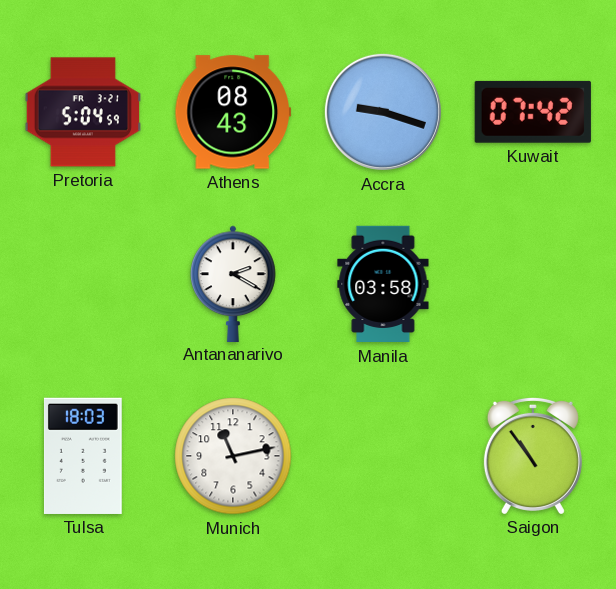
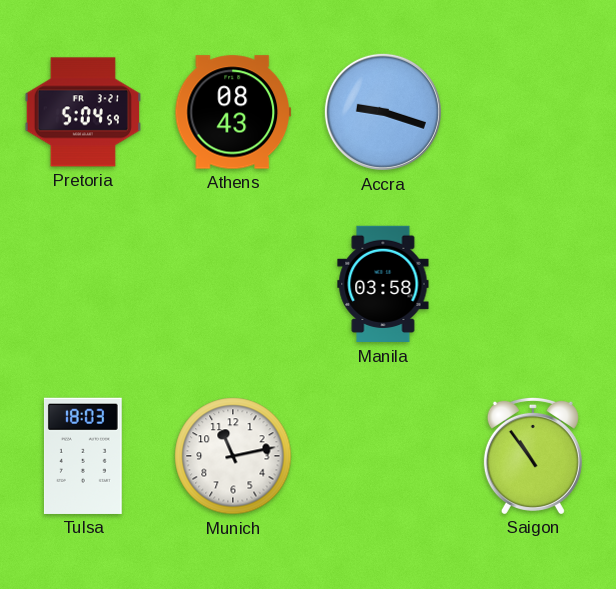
Kuwait: 07:42 -> none
Antananarivo: 2:20 -> none
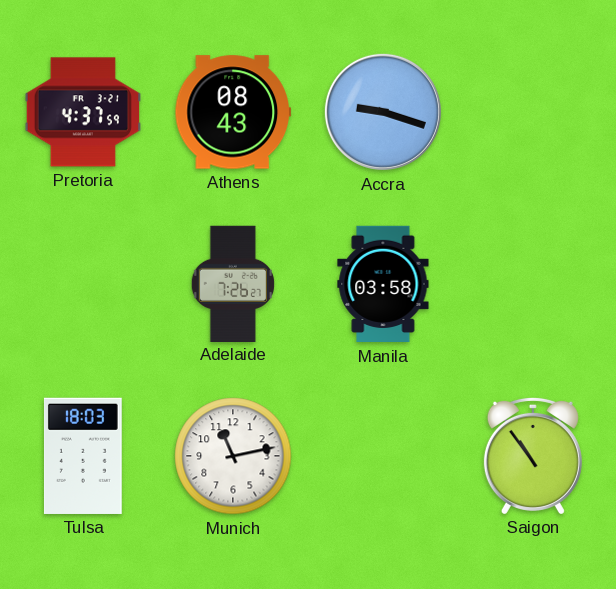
Pretoria: 5:04 -> 4:37
Adelaide: none -> 7:26
